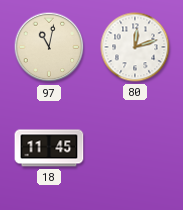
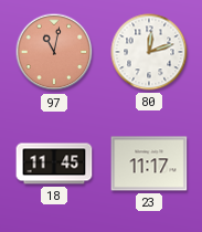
97 dial: cream -> salmon
23: none -> 11:17
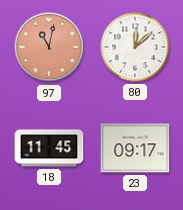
80: 12:12 -> 12:08
23: 11:17 -> 09:17
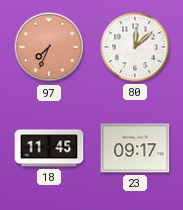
97: 11:02 -> 7:34
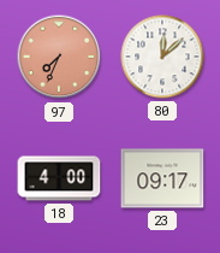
18: 11:45 -> 4:00
